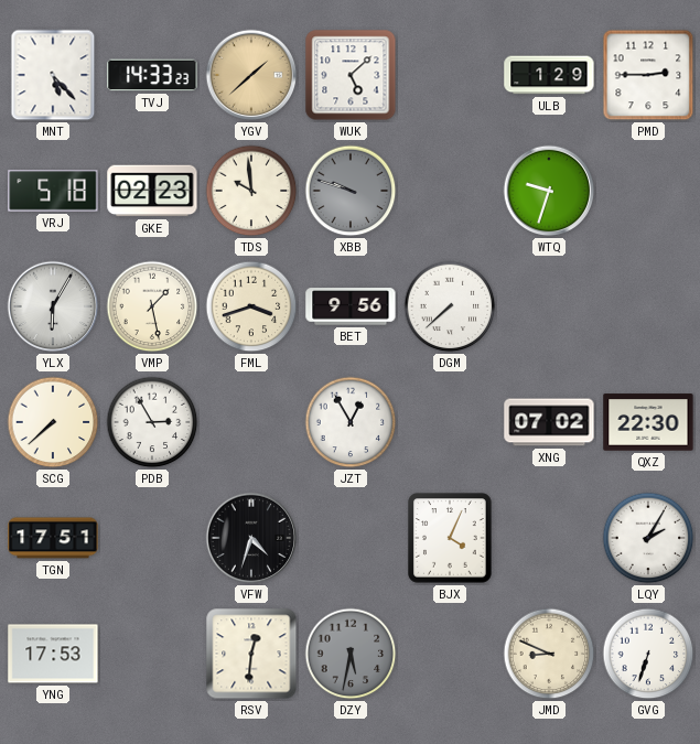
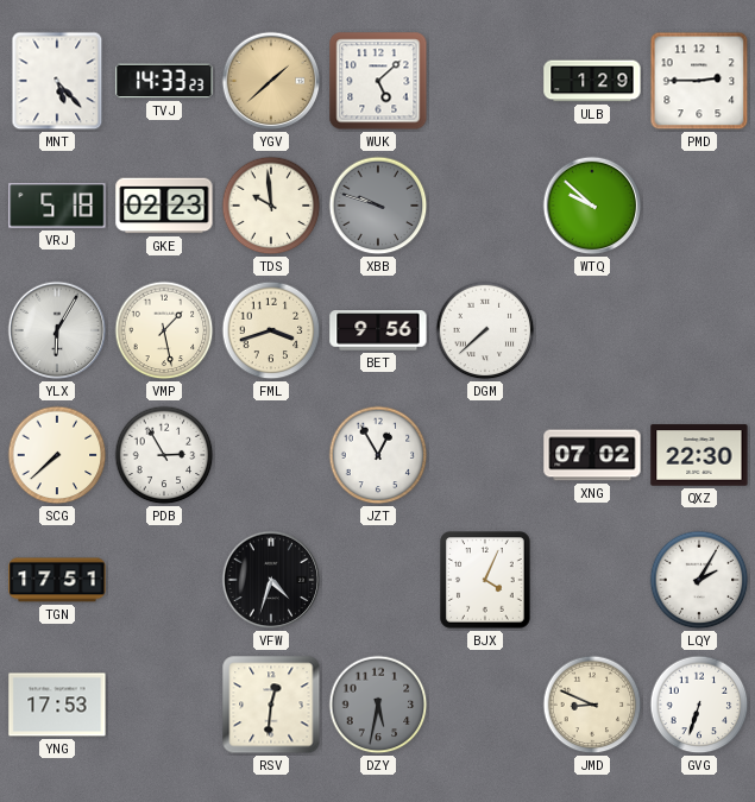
WTQ: 9:33 -> 9:52
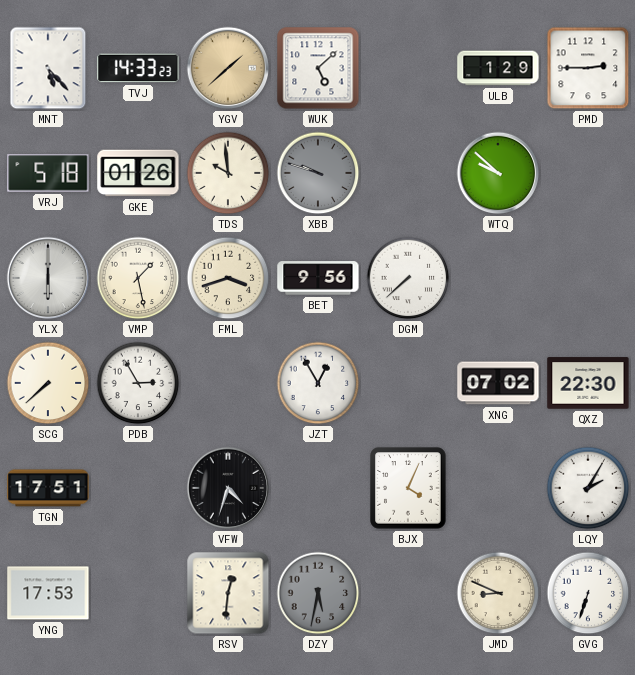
GKE: 02:23 -> 01:26
YLX: 6:05 -> 6:00
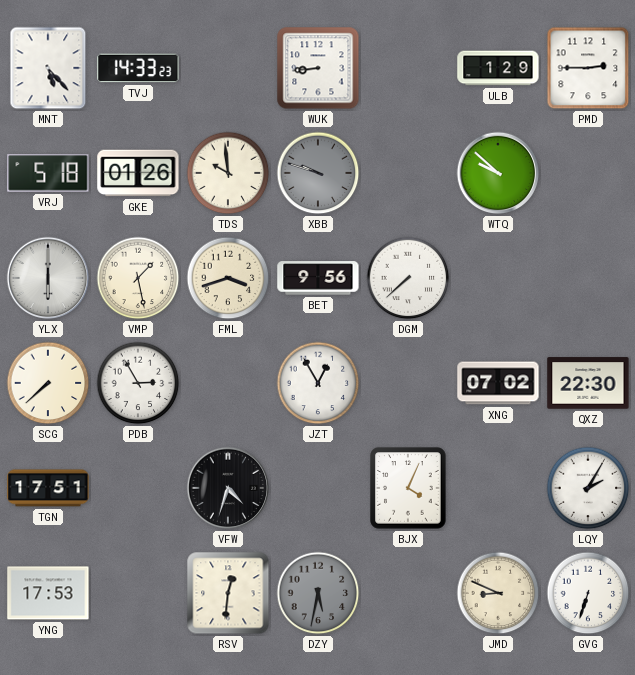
YGV: 1:38 -> none
WUK: 5:08 -> 8:44
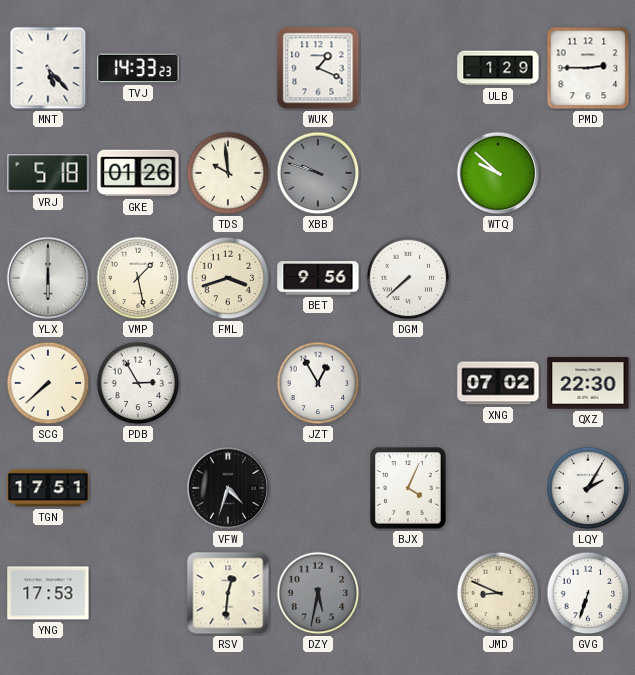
WUK: 8:44 -> 1:19
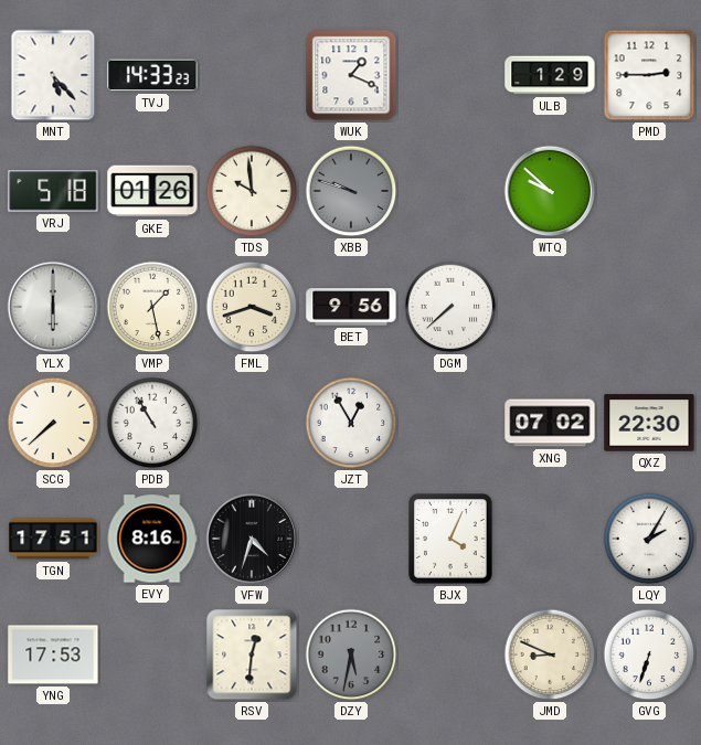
PDB: 2:55 -> 10:55
EVY: none -> 8:16
